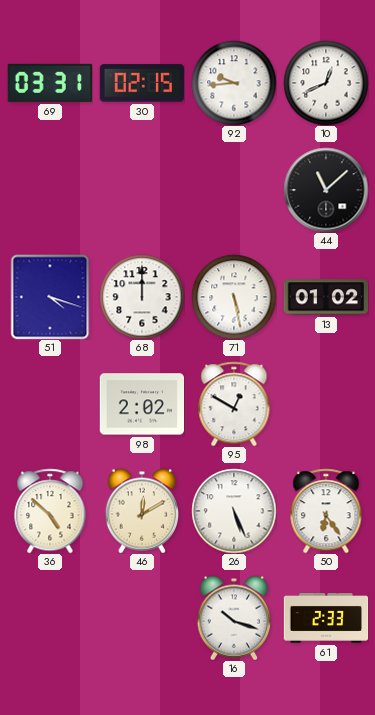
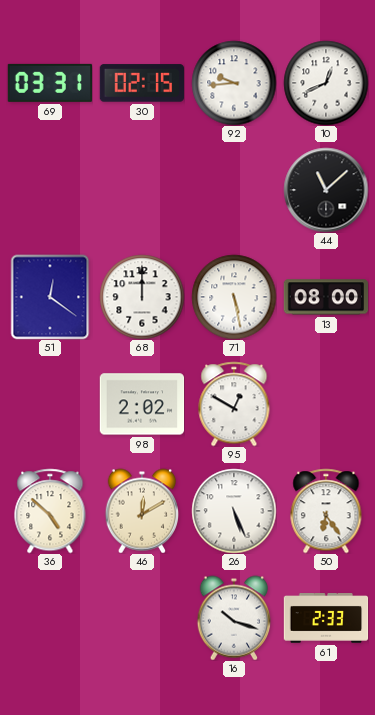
51: 4:18 -> 12:21
13: 01:02 -> 08:00
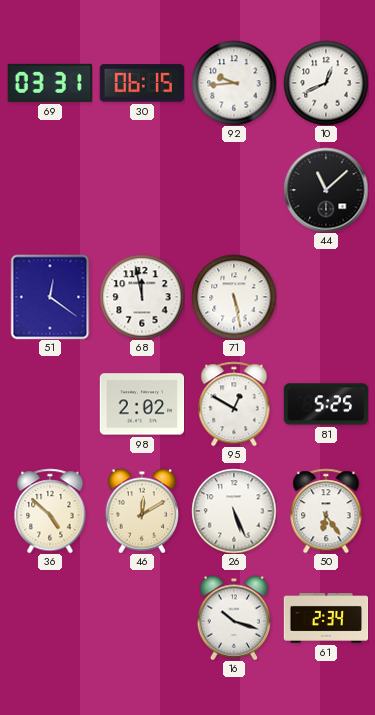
30: 02:15 -> 06:15
68: 12:00 -> 11:58
13: 08:00 -> none
81: none -> 5:25
61: 2:33 -> 2:34
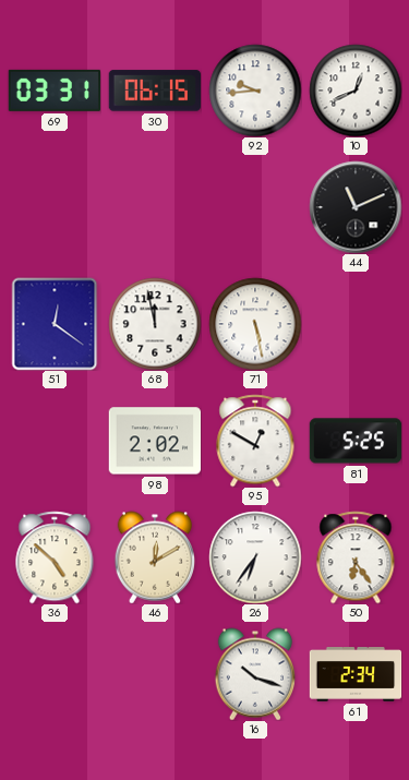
44: 11:08 -> 11:11
26: 5:26 -> 6:36
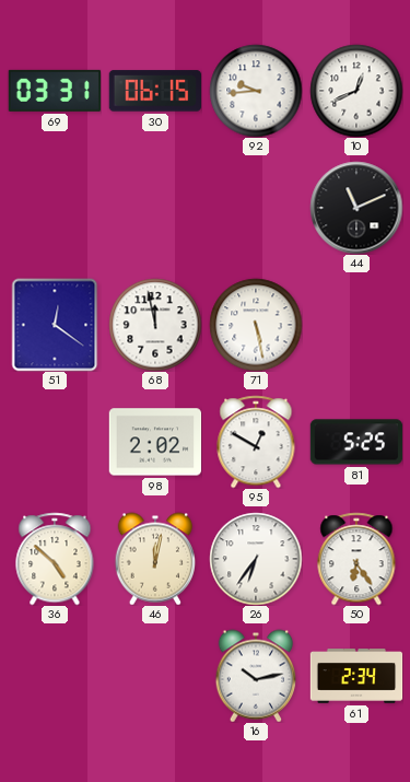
46: 12:10 -> 12:02
16: 10:18 -> 10:13
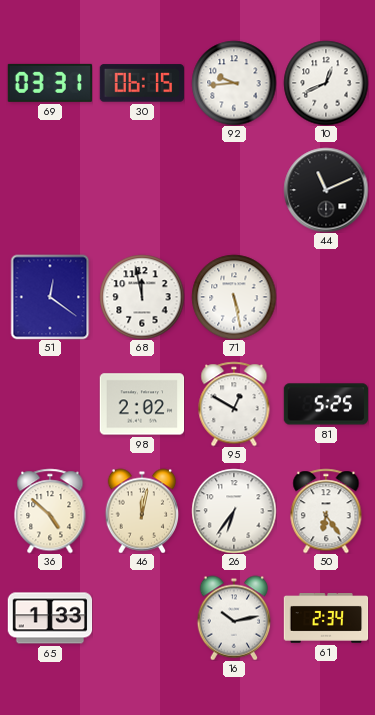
65: none -> 1:33
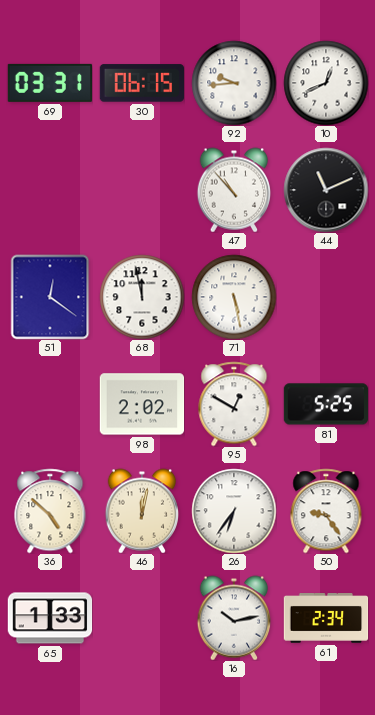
47: none -> 10:53
50: 6:24 -> 9:24
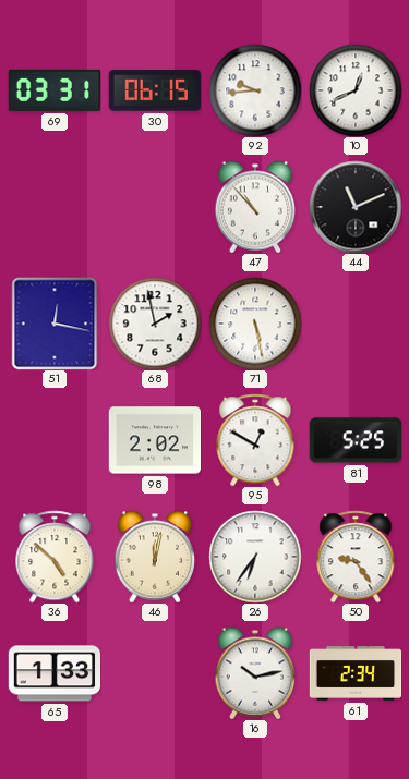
51: 12:21 -> 12:17
68: 11:58 -> 1:58
